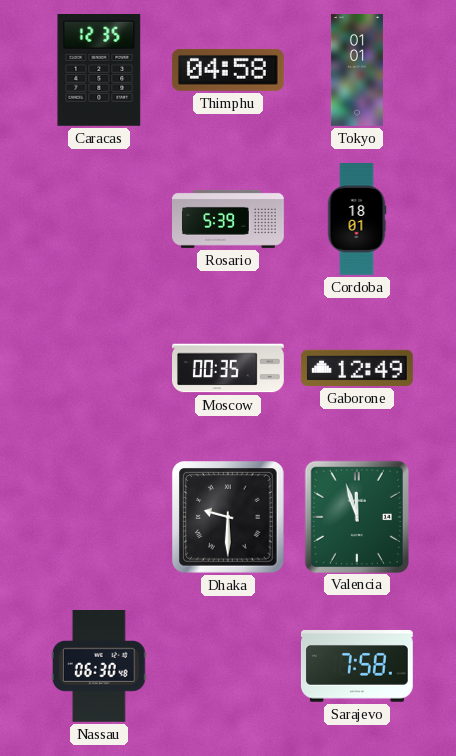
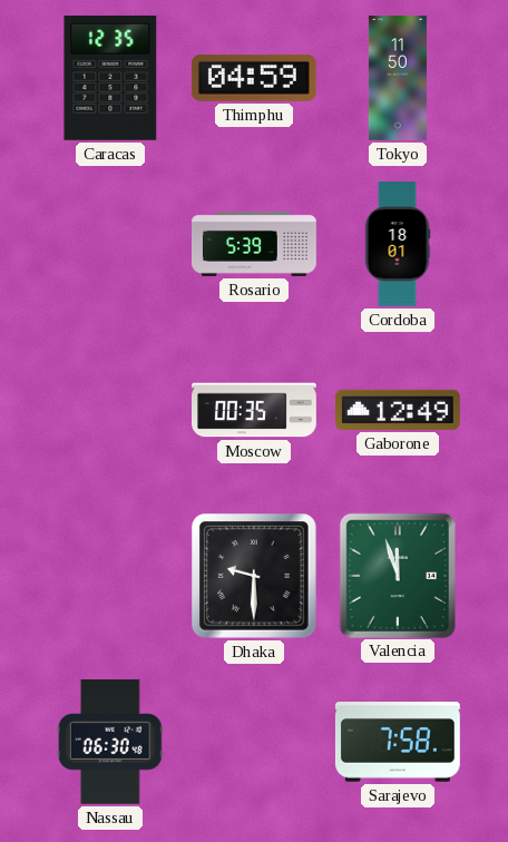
Thimphu: 04:58 -> 04:59
Tokyo: 01:01 -> 11:50
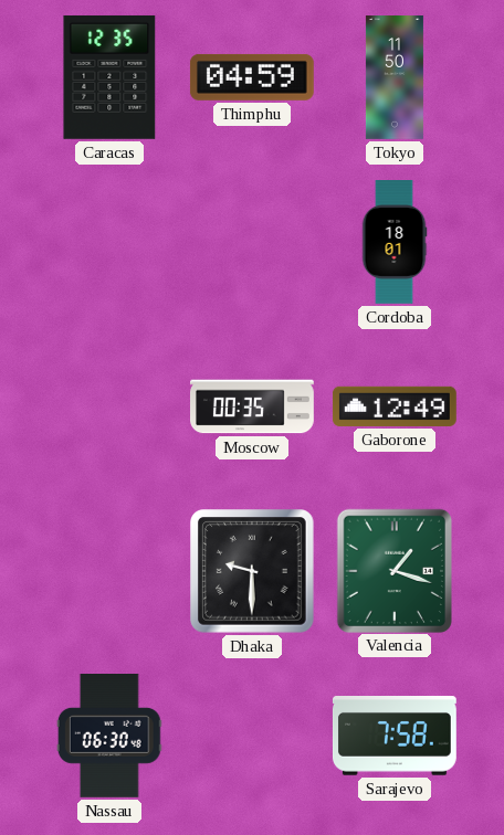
Rosario: 5:39 -> none
Valencia: 11:57 -> 1:18
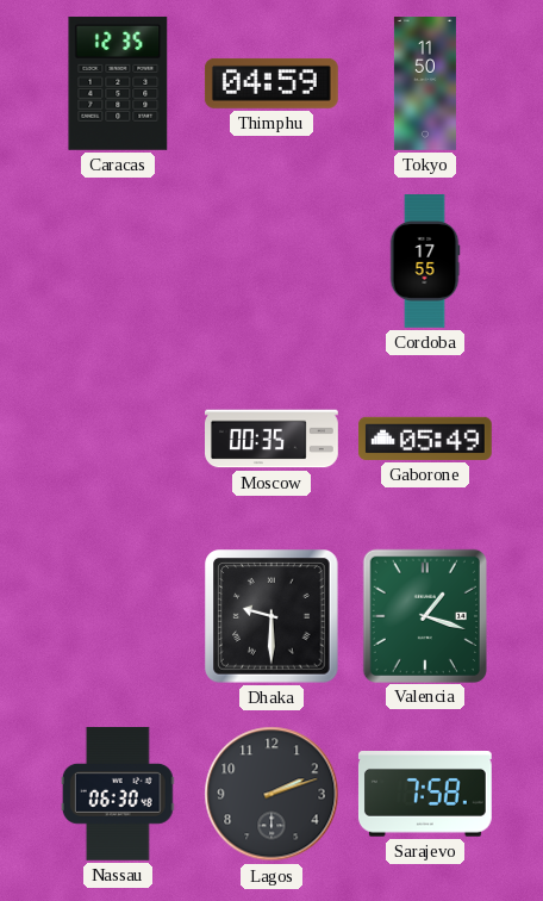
Cordoba: 18:01 -> 17:55
Gaborone: 12:49 -> 05:49
Lagos: none -> 2:12
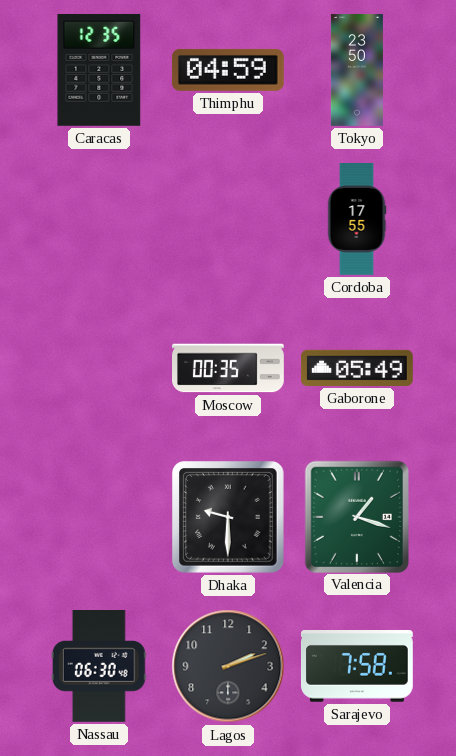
Tokyo: 11:50 -> 23:50
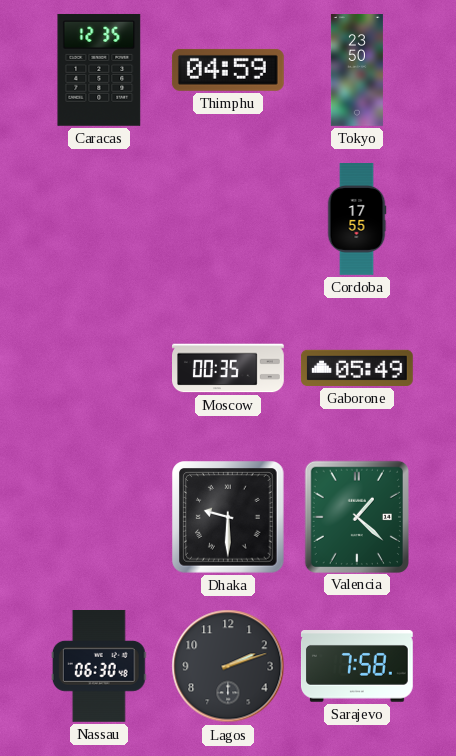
Valencia: 1:18 -> 1:22
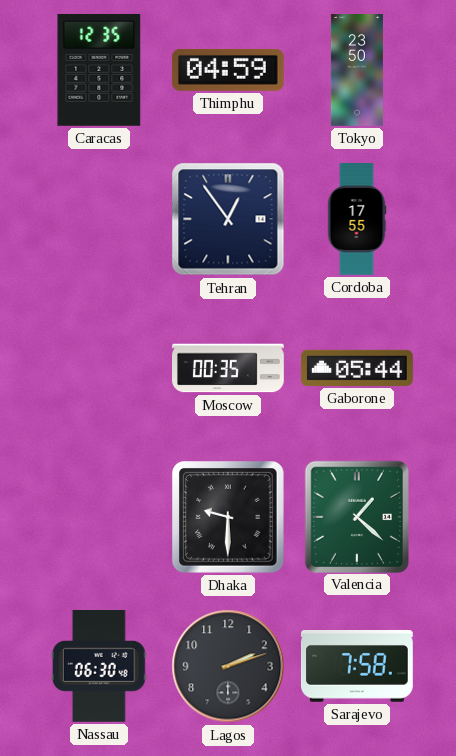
Tehran: none -> 12:54
Gaborone: 05:49 -> 05:44
